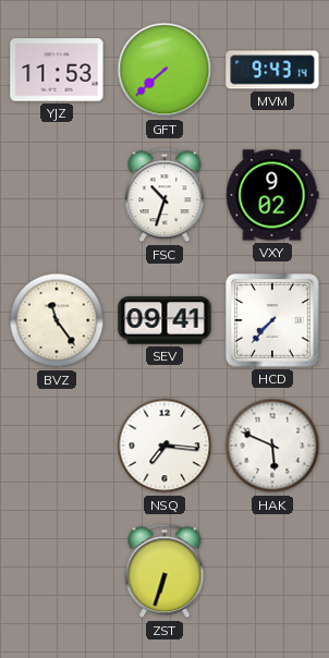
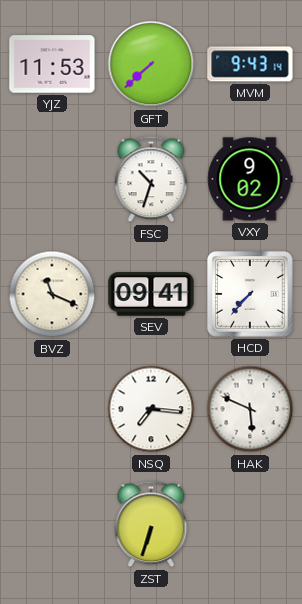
BVZ: 11:24 -> 11:19
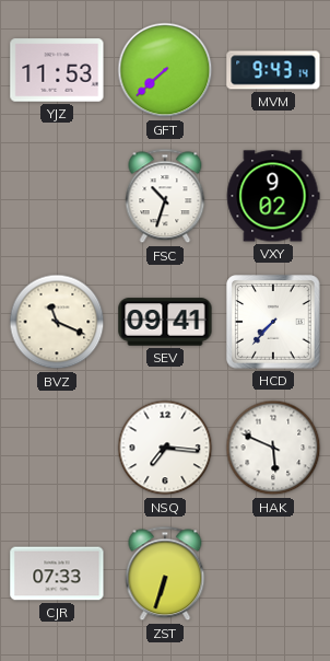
CJR: none -> 07:33
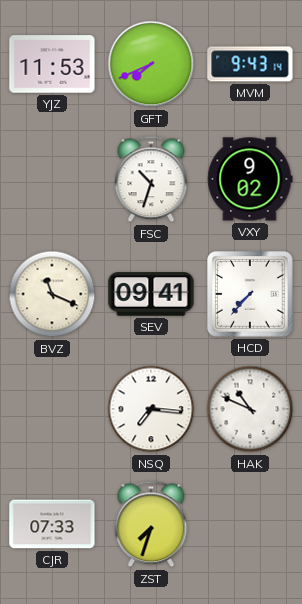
GFT: 7:38 -> 7:41
HAK: 5:49 -> 10:49
ZST: 6:33 -> 7:33
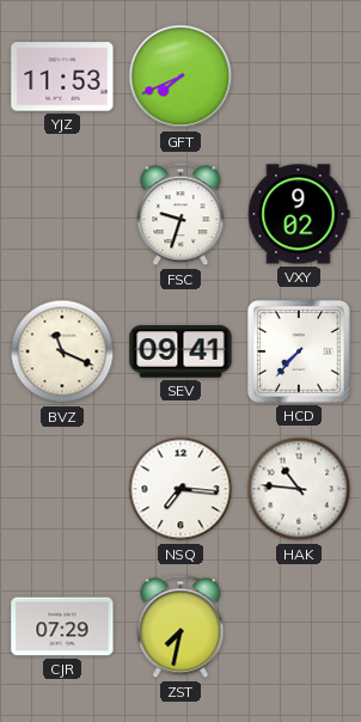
MVM: 9:43 -> none
FSC: 10:33 -> 9:33
HAK: 10:49 -> 10:46
CJR: 07:33 -> 07:29
ZST: 7:33 -> 7:32
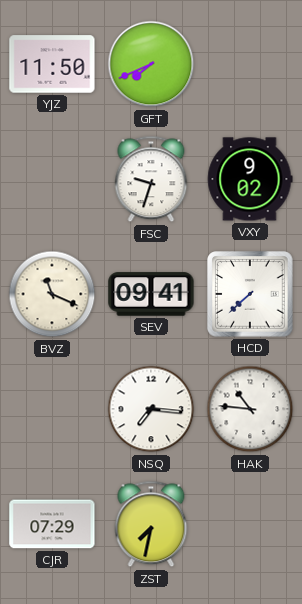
YJZ: 11:53 -> 11:50
HCD: 7:37 -> 7:38
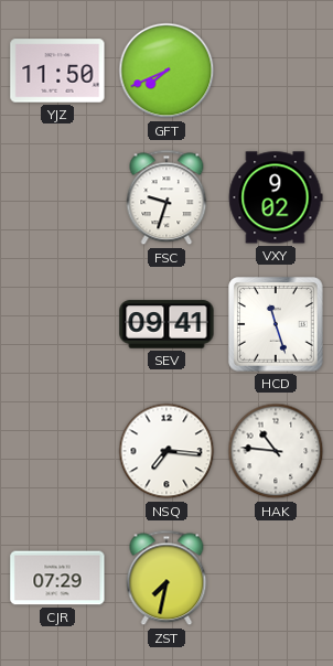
BVZ: 11:19 -> none
HCD: 7:38 -> 11:27
